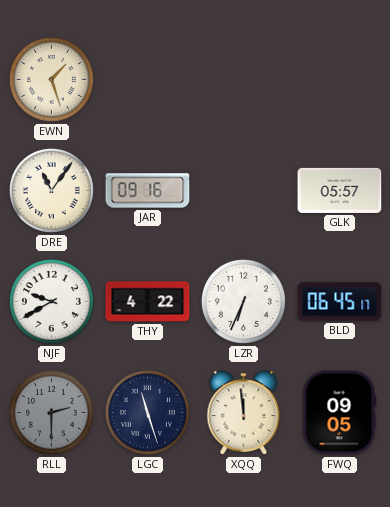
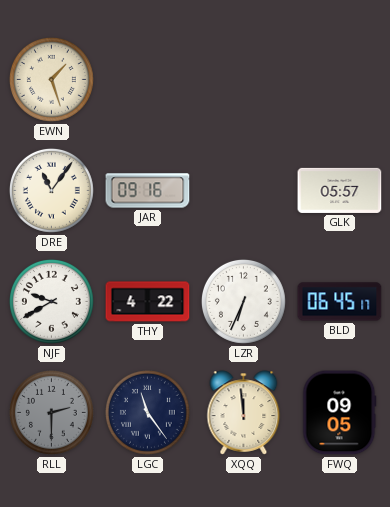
LGC: 11:27 -> 11:24
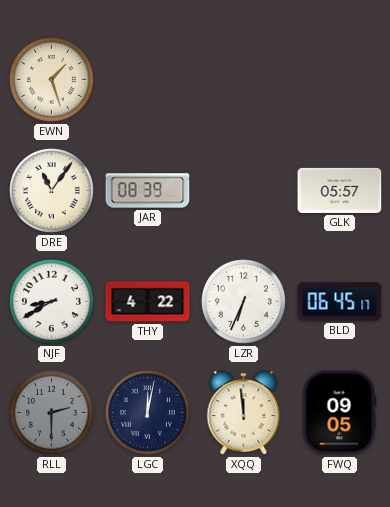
JAR: 09:16 -> 08:39
NJF: 9:40 -> 8:40
LGC: 11:24 -> 12:02
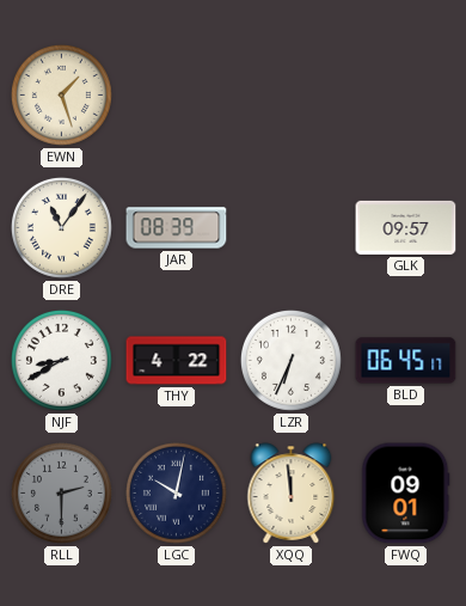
GLK: 05:57 -> 09:57
LGC: 12:02 -> 10:02
FWQ: 09:05 -> 09:01
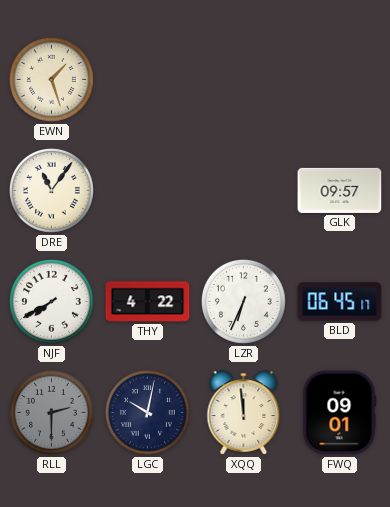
JAR: 08:39 -> none
NJF: 8:40 -> 7:40
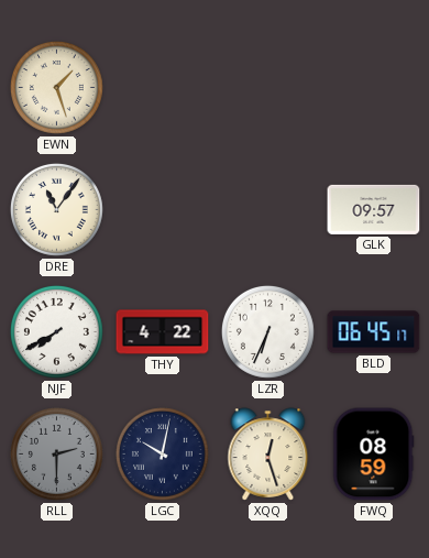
XQQ: 11:59 -> 12:27
FWQ: 09:01 -> 08:59
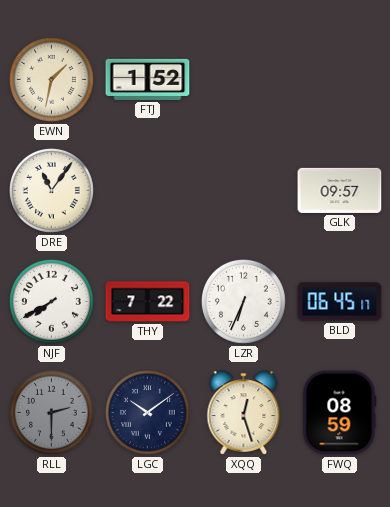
EWN: 1:27 -> 1:32
FTJ: none -> 1:52
THY: 4:22 -> 7:22
LGC: 10:02 -> 10:09
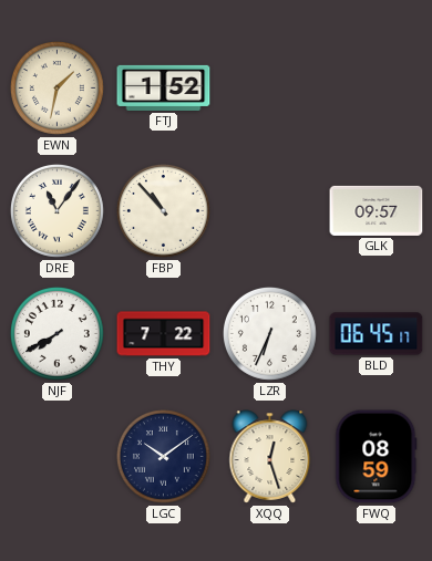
FBP: none -> 10:53
RLL: 2:30 -> none
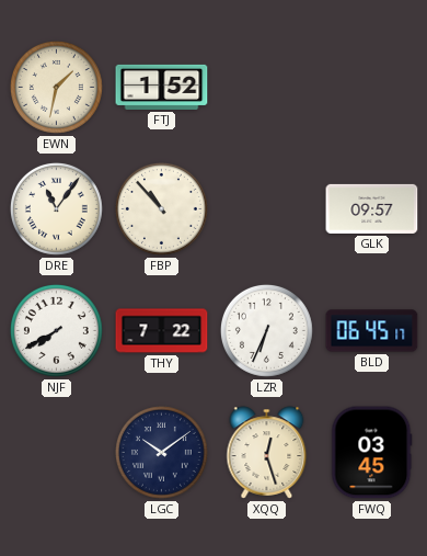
FWQ: 08:59 -> 03:45
